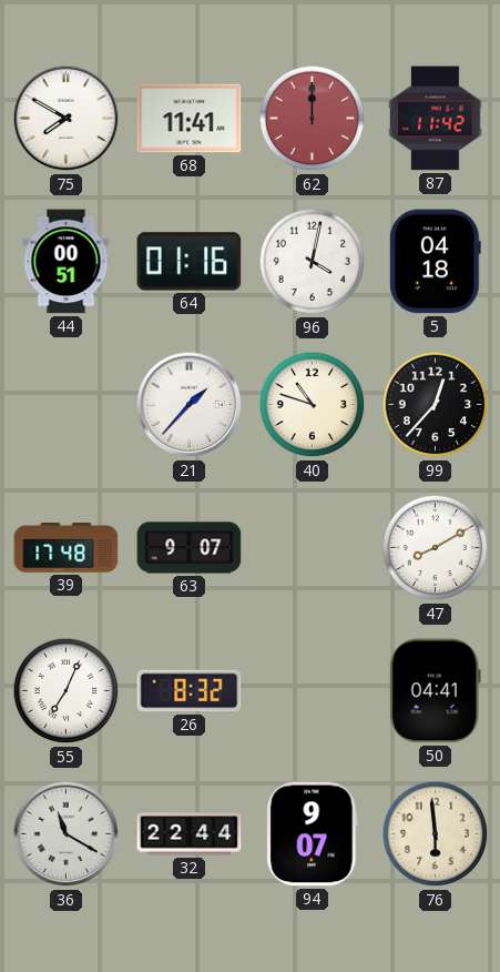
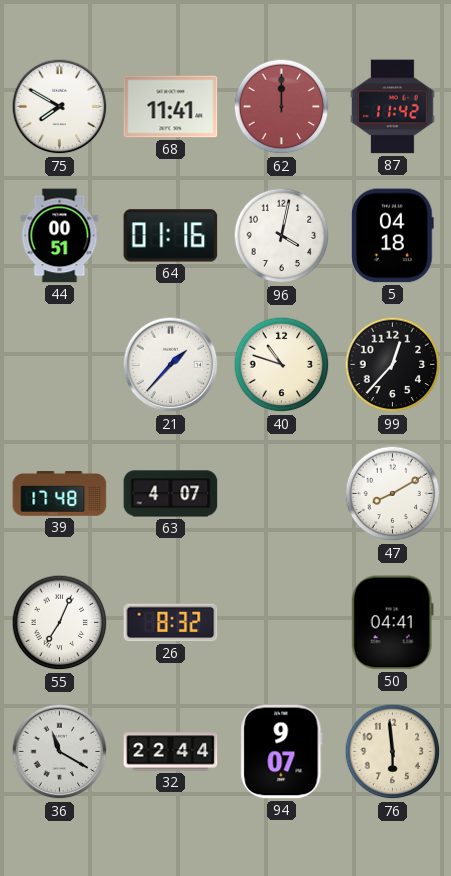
63: 9:07 -> 4:07
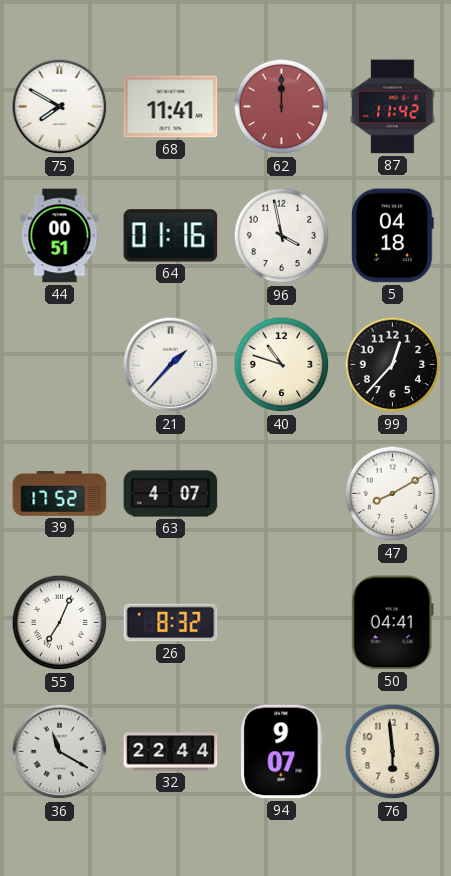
96: 4:02 -> 3:58
39: 17:48 -> 17:52
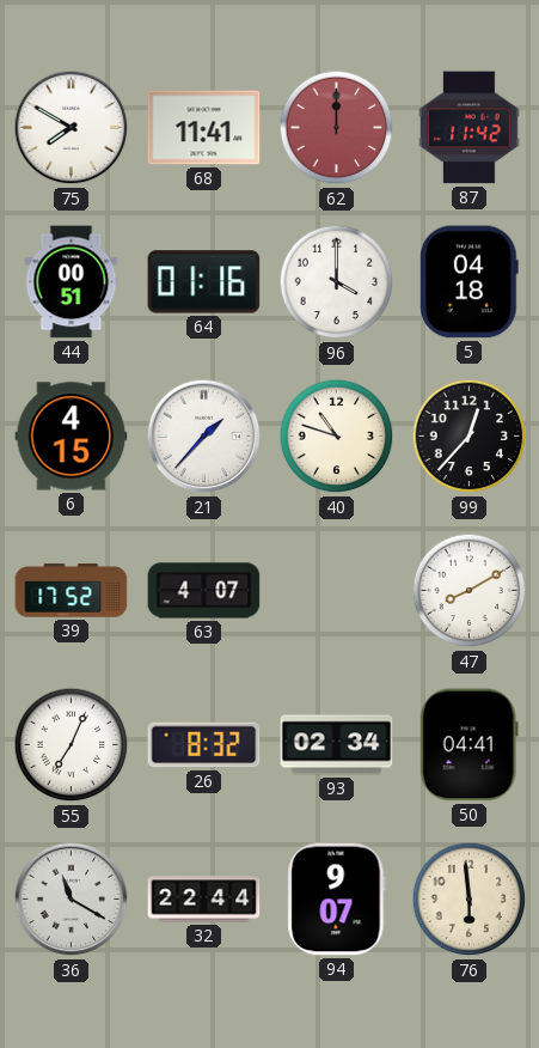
96: 3:58 -> 4:00
6: none -> 4:15
93: none -> 02:34
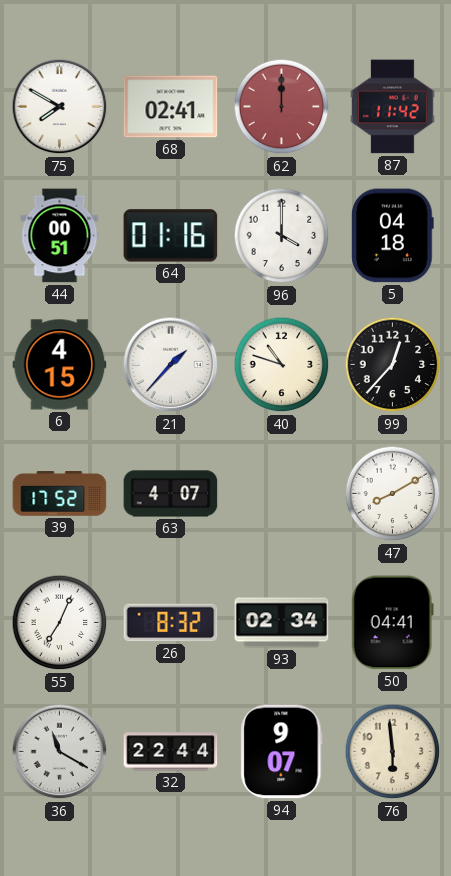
68: 11:41 -> 02:41
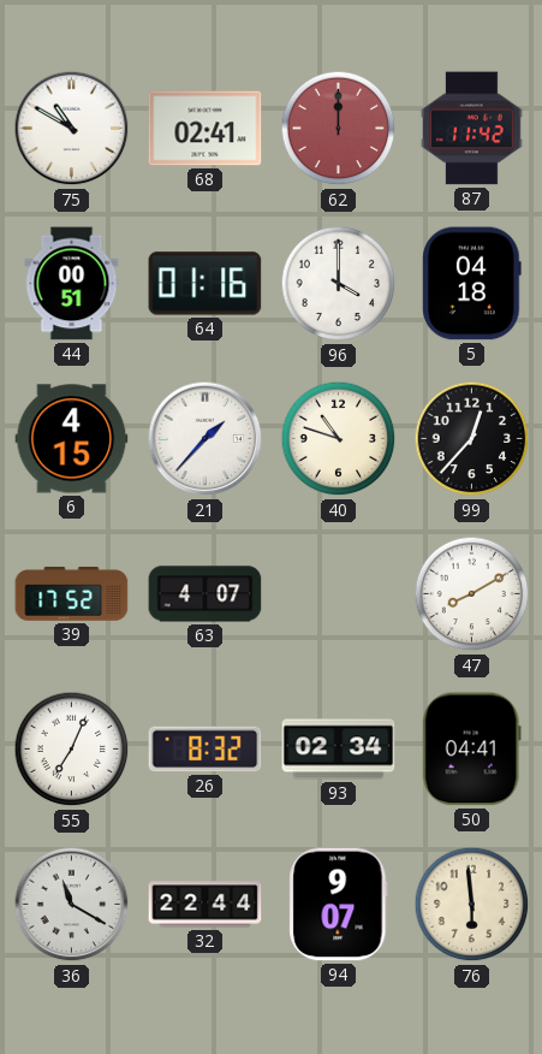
75: 7:50 -> 10:50
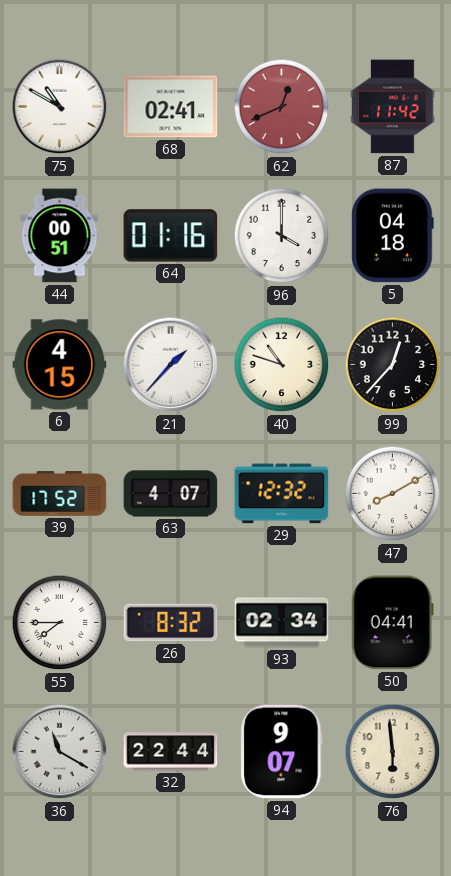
62: 12:00 -> 12:41
29: none -> 12:32
55: 7:04 -> 7:45
